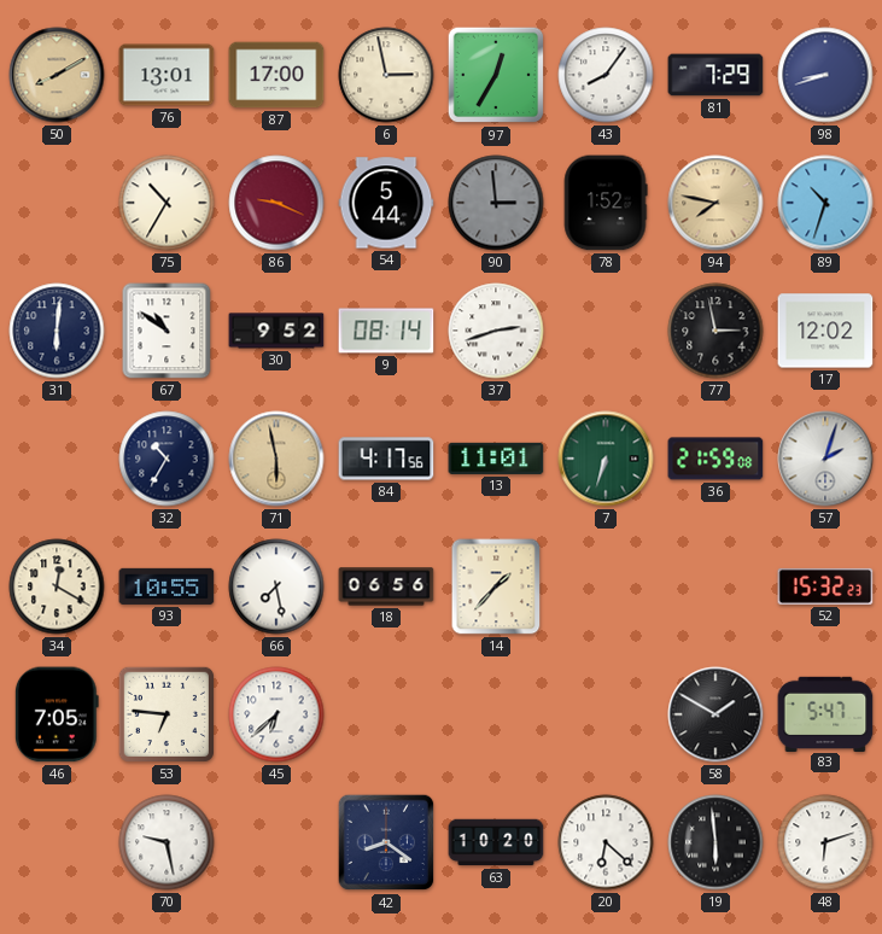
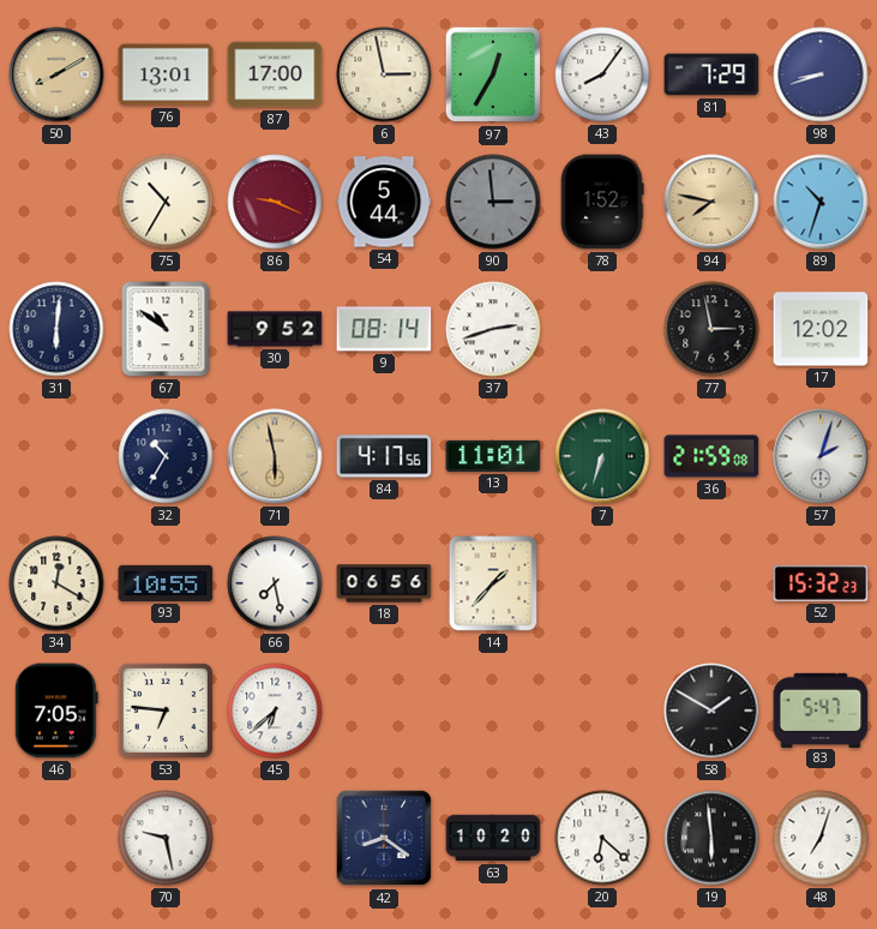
48: 6:12 -> 7:03
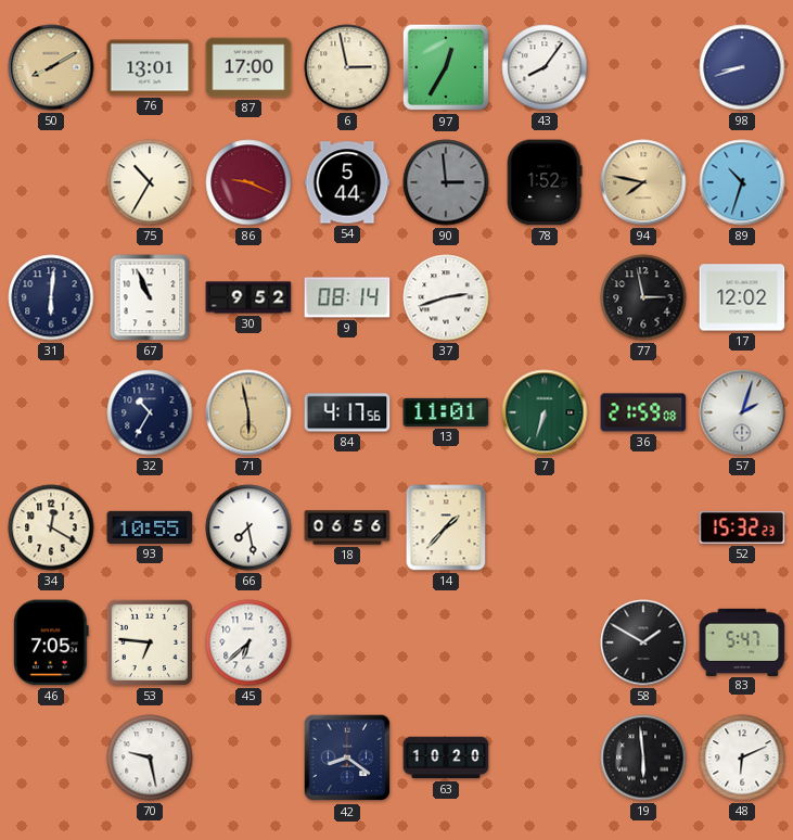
81: 7:29 -> none
67: 10:51 -> 10:56
20: 6:22 -> none
48: 7:03 -> 6:11
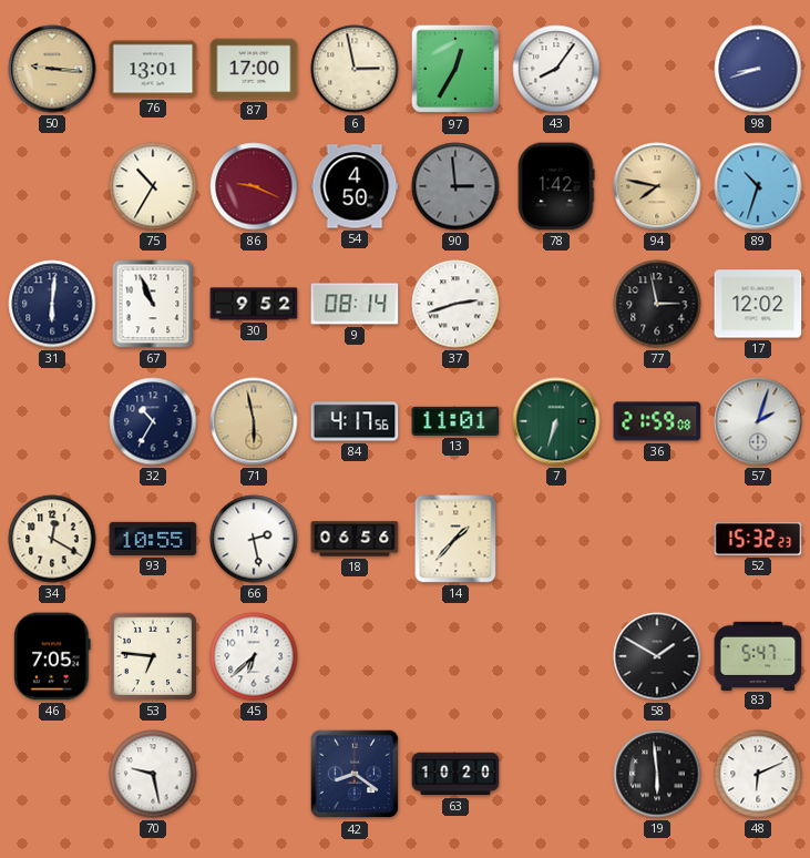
50: 8:10 -> 9:16
54: 5:44 -> 4:50
78: 1:52 -> 1:42
66: 7:28 -> 2:28
